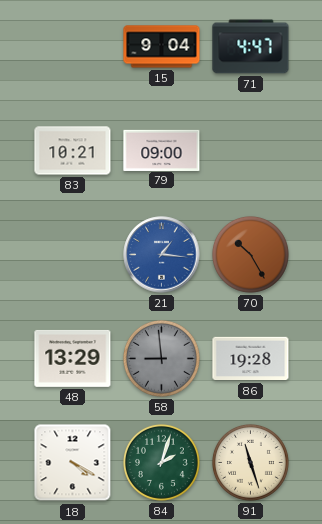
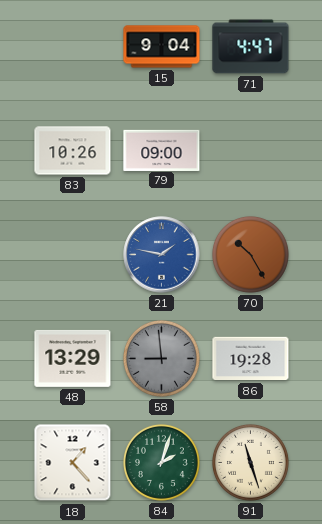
83: 10:21 -> 10:26
21: 1:16 -> 1:47
18: 4:20 -> 1:23
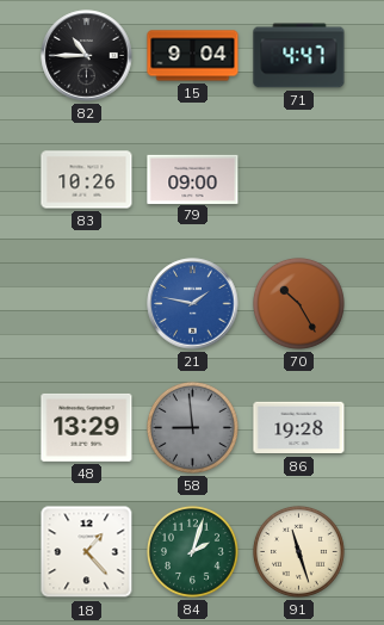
82: none -> 10:45
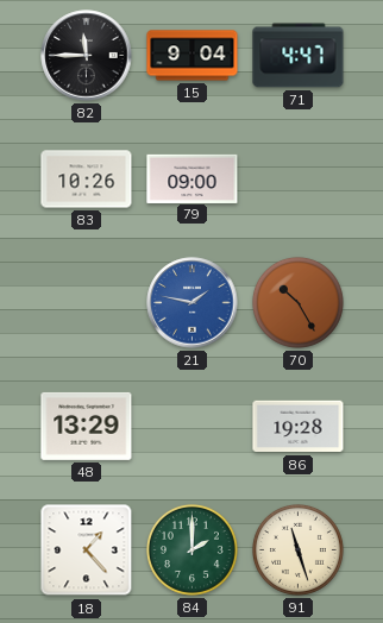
82: 10:45 -> 11:45
58: 8:59 -> none
84: 2:03 -> 2:00
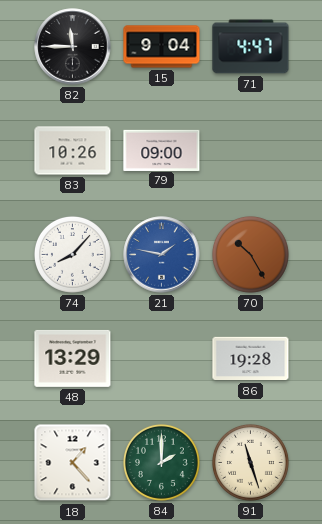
74: none -> 8:07
